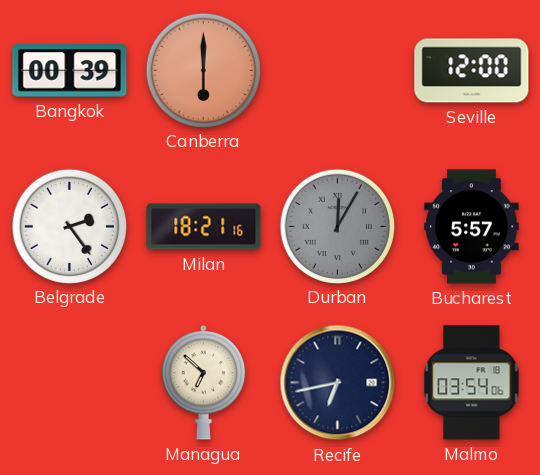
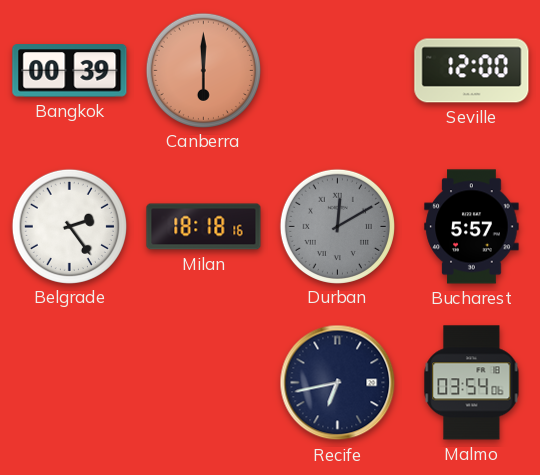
Milan: 18:21 -> 18:18
Durban: 12:05 -> 12:10
Managua: 6:52 -> none
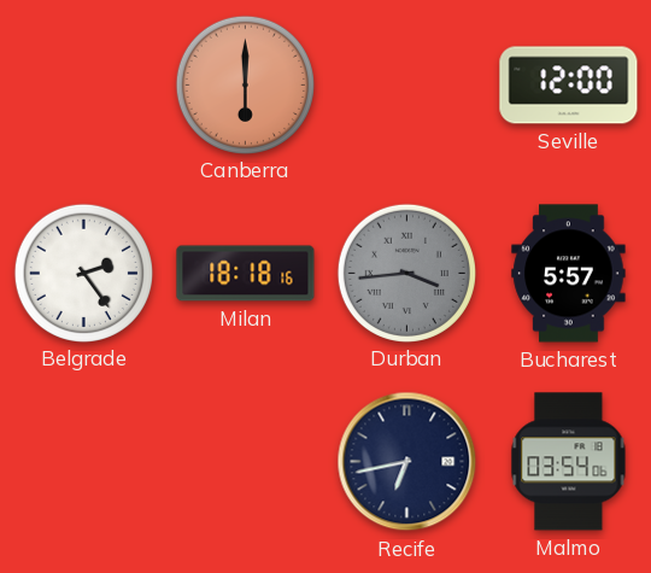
Bangkok: 00:39 -> none
Durban: 12:10 -> 3:44
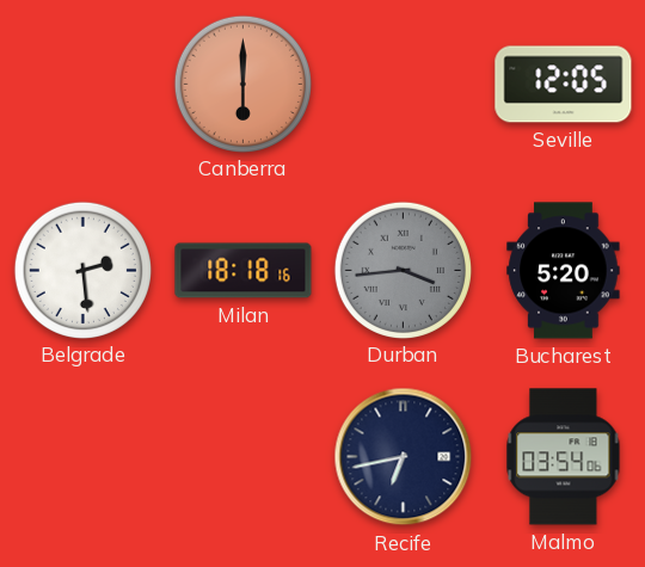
Seville: 12:00 -> 12:05
Belgrade: 2:24 -> 2:29
Bucharest: 5:57 -> 5:20
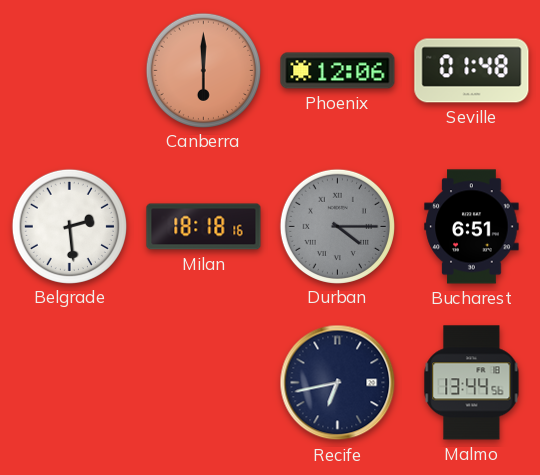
Phoenix: none -> 12:06
Seville: 12:05 -> 01:48
Durban: 3:44 -> 4:15
Bucharest: 5:20 -> 6:51
Malmo: 03:54 -> 13:44
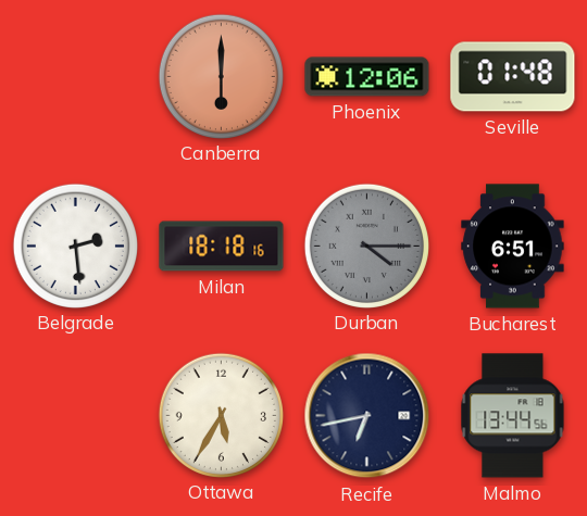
Ottawa: none -> 5:35
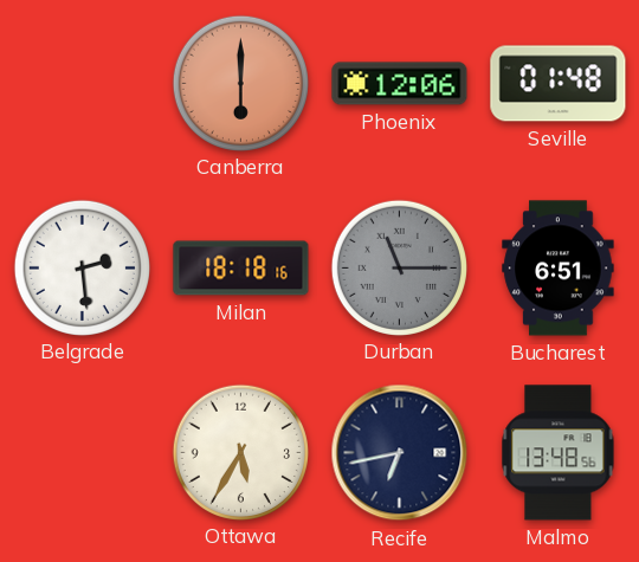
Durban: 4:15 -> 11:15
Malmo: 13:44 -> 13:48
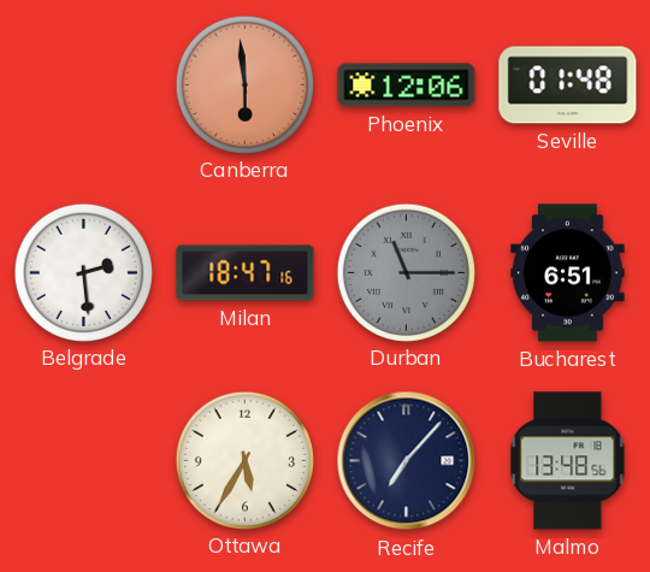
Canberra: 6:00 -> 5:59
Milan: 18:18 -> 18:47
Recife: 6:43 -> 7:07
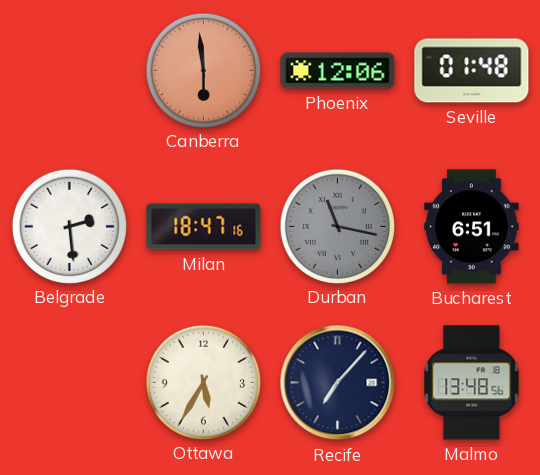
Durban: 11:15 -> 11:17
